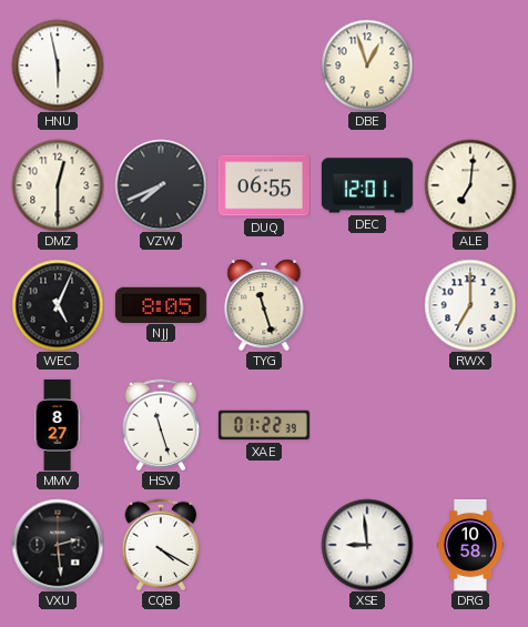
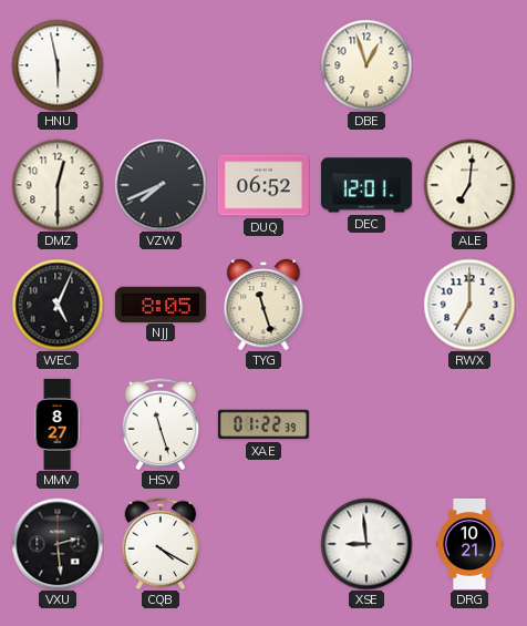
DUQ: 06:55 -> 06:52
DRG: 10:58 -> 10:21
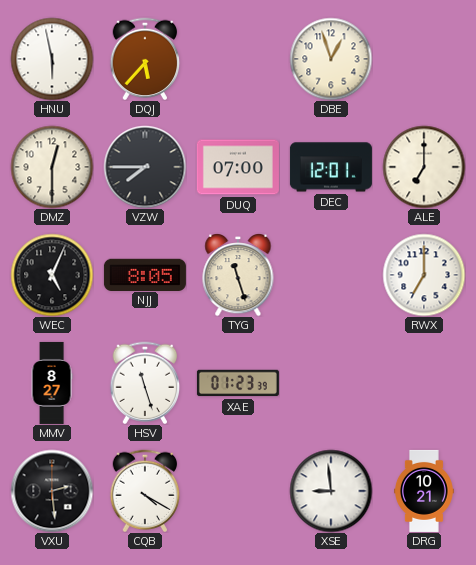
DQJ: none -> 5:37
VZW: 7:41 -> 7:45
DUQ: 06:52 -> 07:00
ALE: 7:01 -> 7:00
XAE: 01:22 -> 01:23
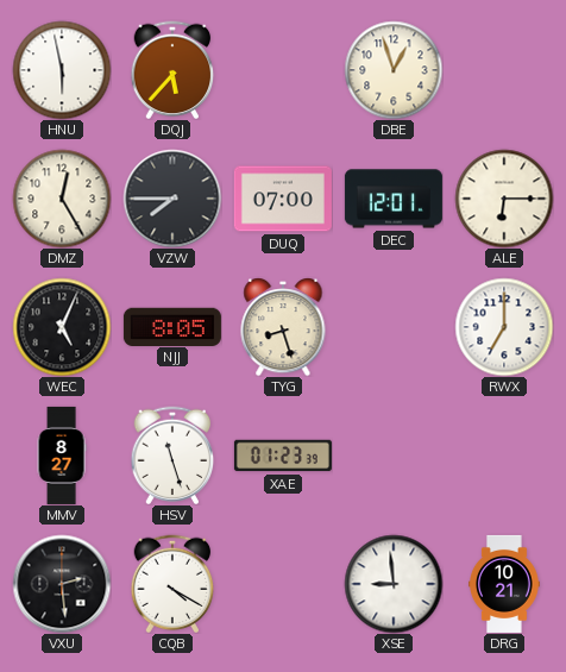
DMZ: 12:30 -> 12:25
ALE: 7:00 -> 6:15
TYG: 11:27 -> 8:27
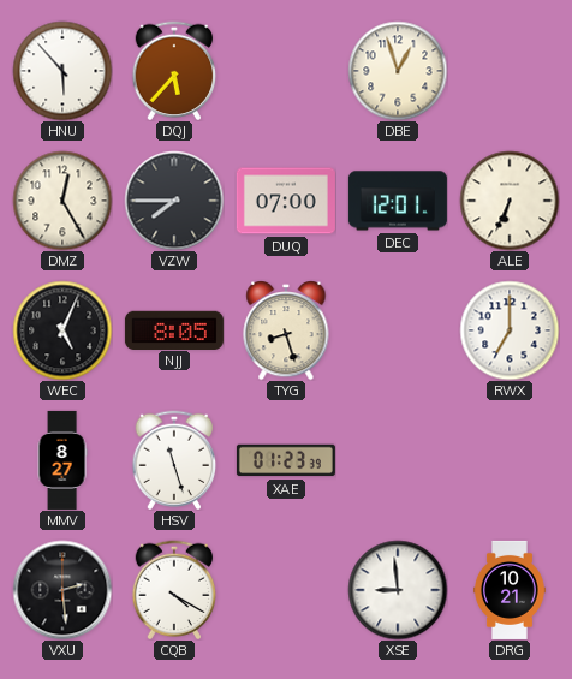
HNU: 5:58 -> 5:53
ALE: 6:15 -> 6:34
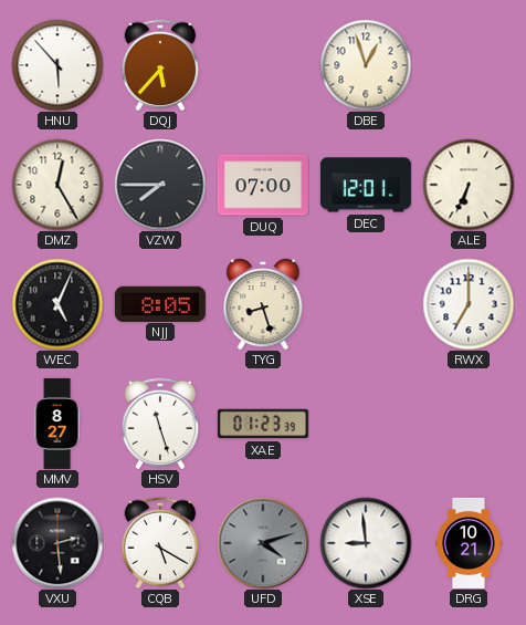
CQB: 4:20 -> 5:20
UFD: none -> 4:12
